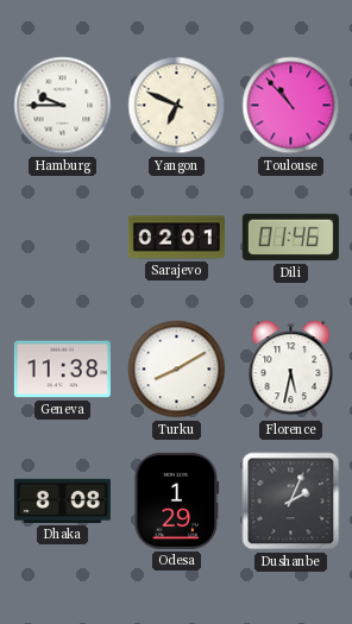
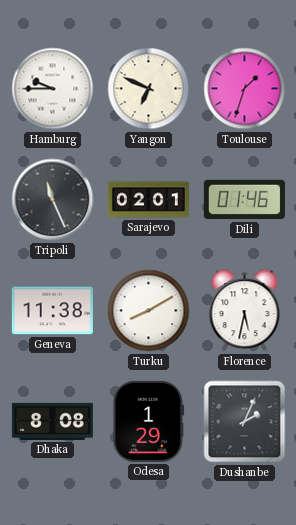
Toulouse: 10:53 -> 1:33
Tripoli: none -> 11:26
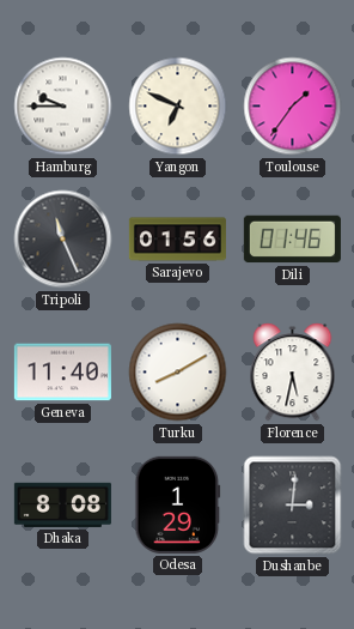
Toulouse: 1:33 -> 1:36
Sarajevo: 02:01 -> 01:56
Geneva: 11:38 -> 11:40
Dushanbe: 2:04 -> 3:01
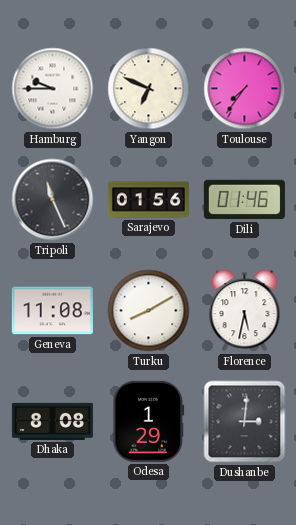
Toulouse: 1:36 -> 7:36
Geneva: 11:40 -> 11:08
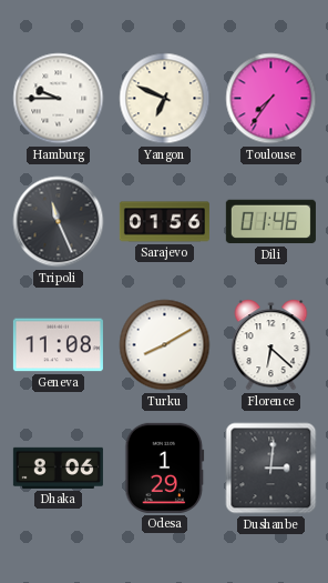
Florence: 5:32 -> 6:22
Dhaka: 8:08 -> 8:06
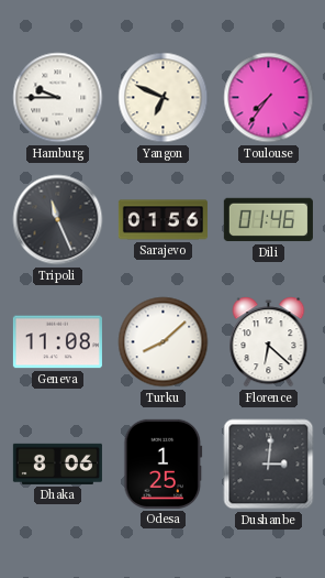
Turku: 8:10 -> 8:08
Odesa: 1:29 -> 1:25
